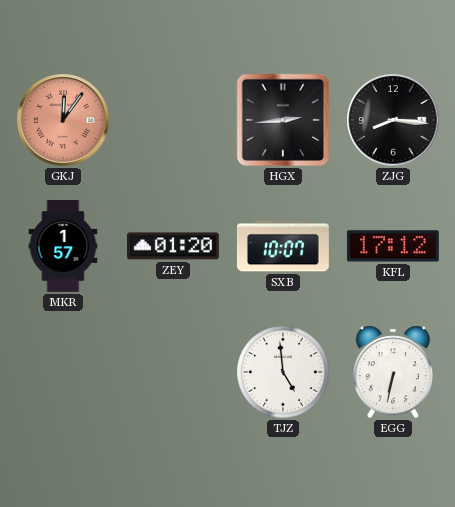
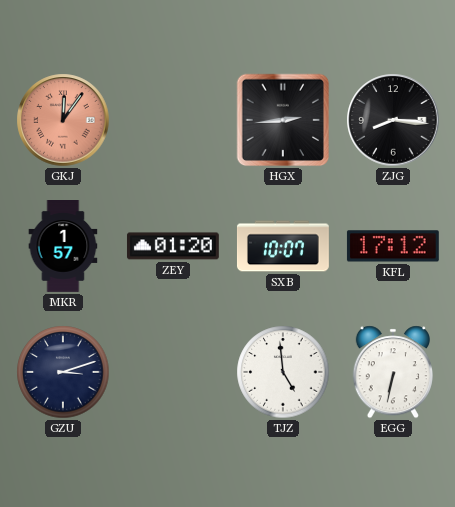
GZU: none -> 3:12
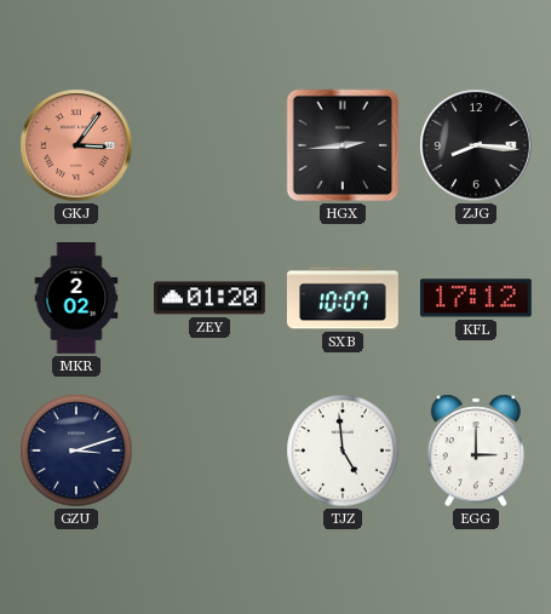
GKJ: 12:06 -> 3:06
MKR: 1:57 -> 2:02
EGG: 6:32 -> 3:00
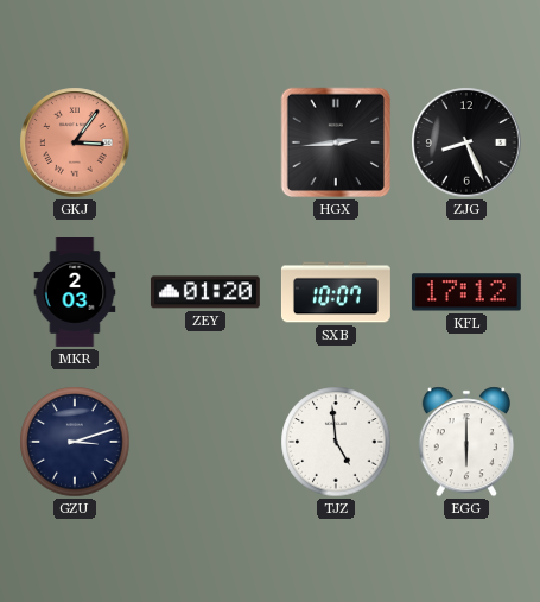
ZJG: 8:16 -> 8:26
MKR: 2:02 -> 2:03
EGG: 3:00 -> 6:00
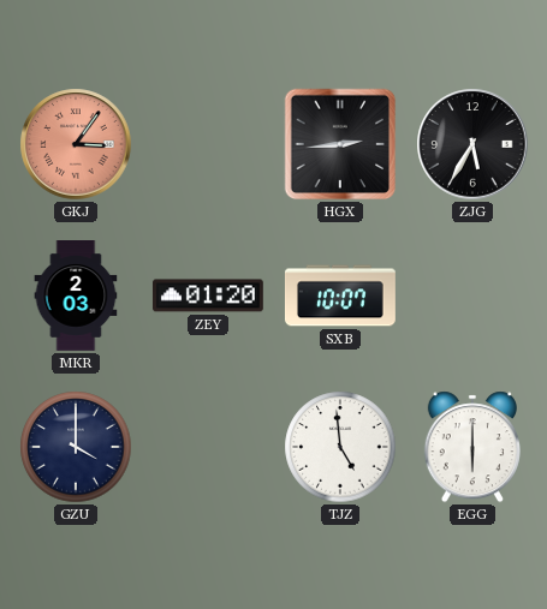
ZJG: 8:26 -> 5:35
KFL: 17:12 -> none
GZU: 3:12 -> 4:00
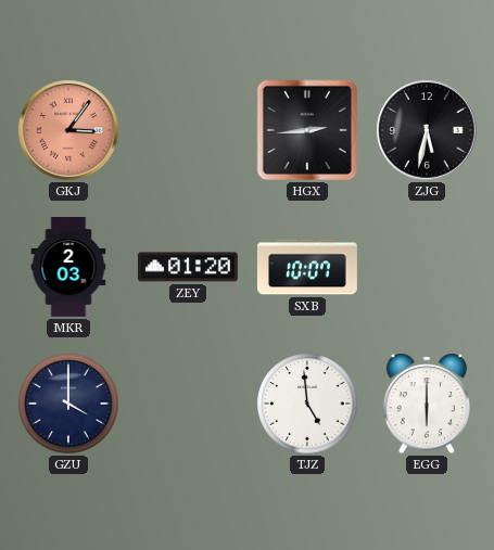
ZJG: 5:35 -> 5:32
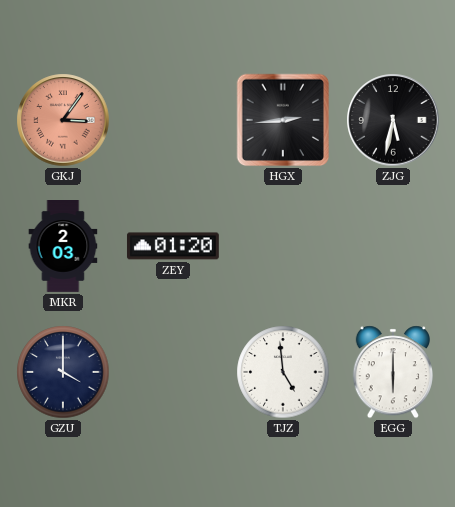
SXB: 10:07 -> none
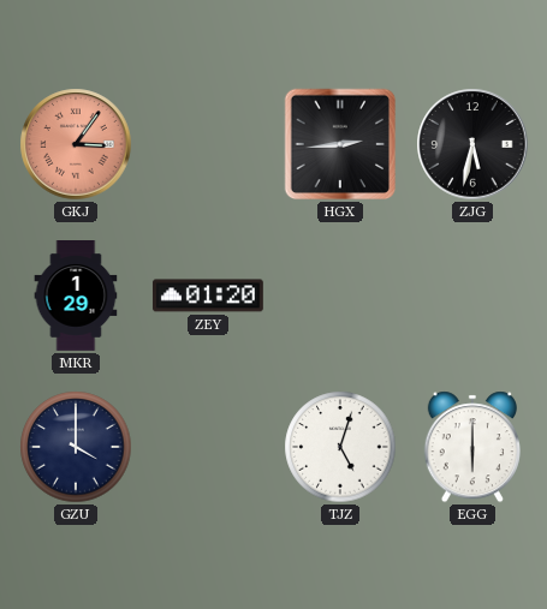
MKR: 2:03 -> 1:29
TJZ: 4:59 -> 5:03
